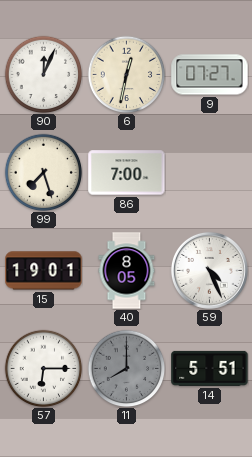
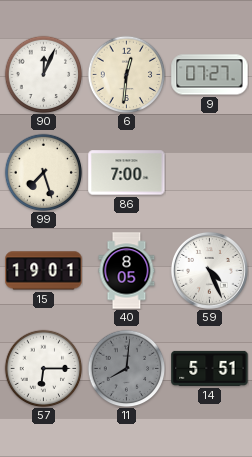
6: 12:32 -> 12:31
11: 8:00 -> 8:01
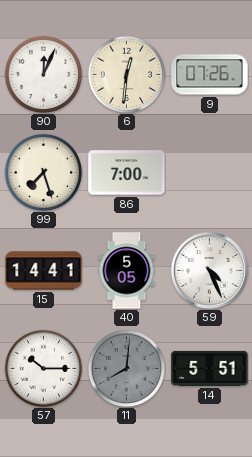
9: 07:27 -> 07:26
15: 19:01 -> 14:41
40: 8:05 -> 5:05
57: 6:15 -> 10:15
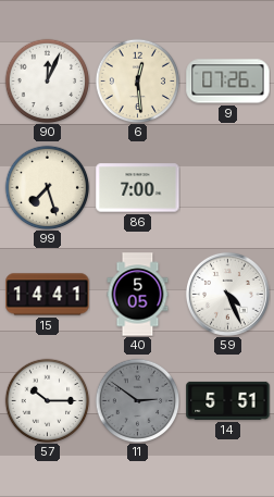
6: 12:31 -> 12:29
11: 8:01 -> 2:51
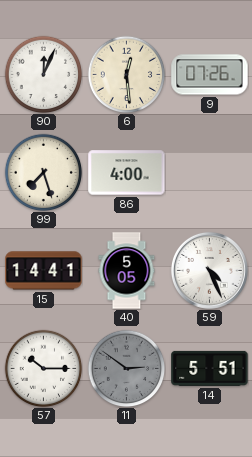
86: 7:00 -> 4:00
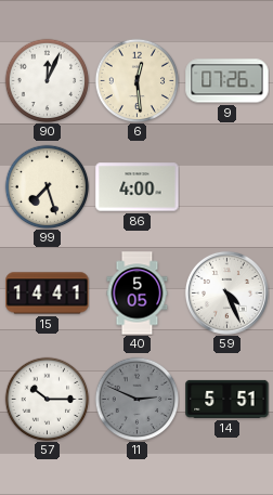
11: 2:51 -> 2:49
